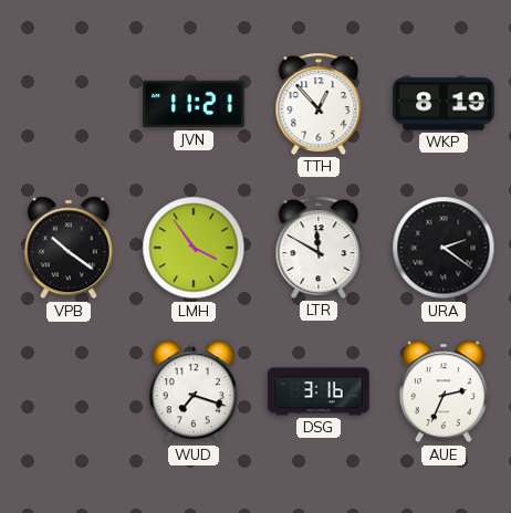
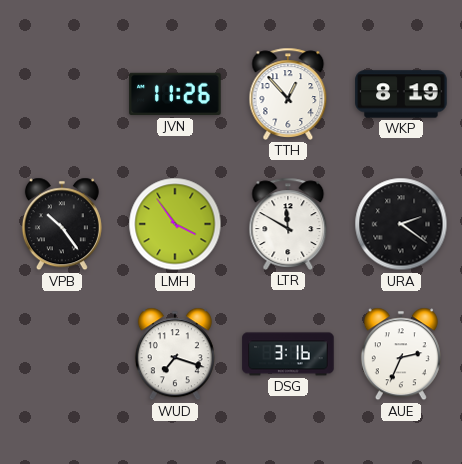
JVN: 11:21 -> 11:26
VPB: 10:21 -> 10:24
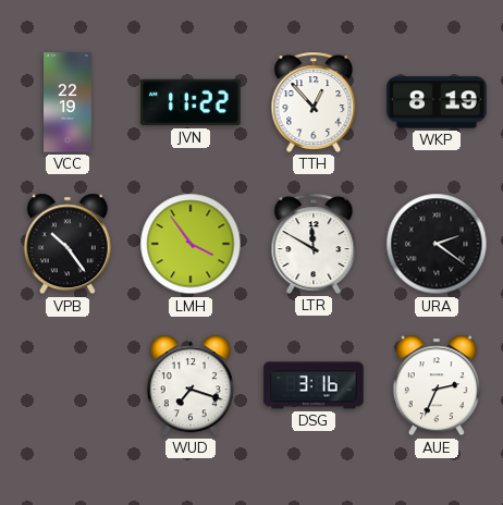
VCC: none -> 22:19
JVN: 11:26 -> 11:22
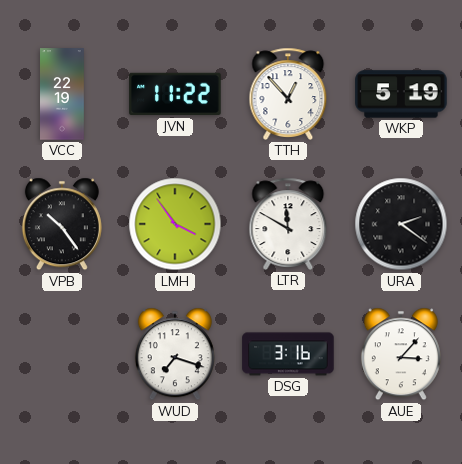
WKP: 8:19 -> 5:19
AUE: 2:34 -> 3:07
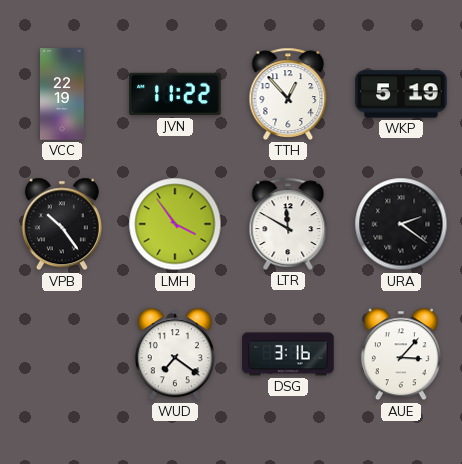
WUD: 7:18 -> 7:21
